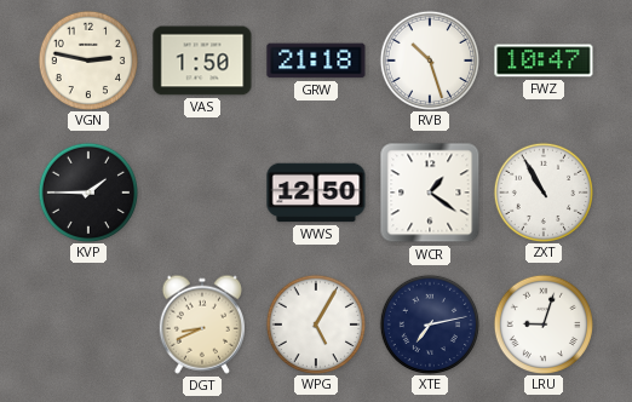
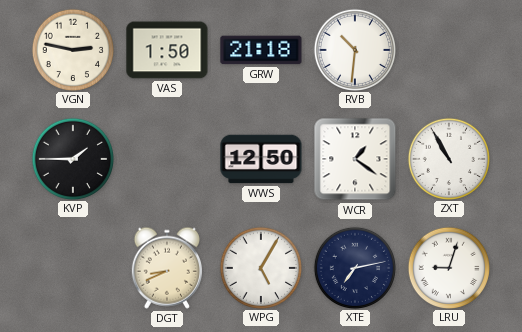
RVB: 10:27 -> 10:31
FWZ: 10:47 -> none
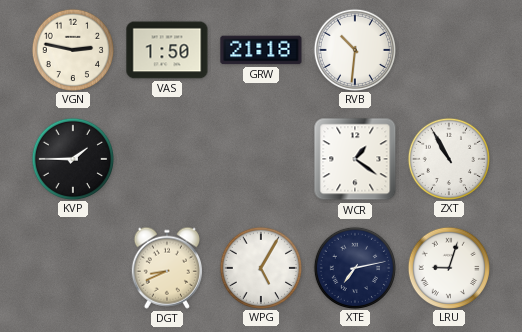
WWS: 12:50 -> none
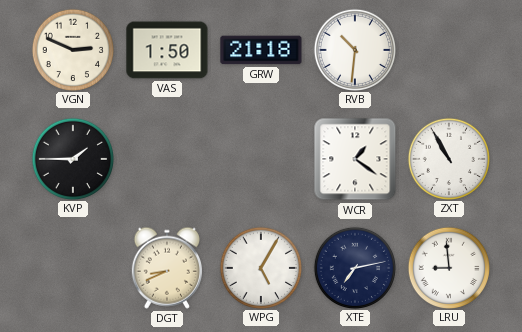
VGN: 2:47 -> 2:49
LRU: 9:03 -> 8:59
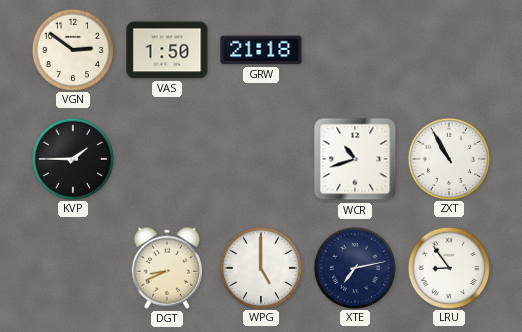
VGN: 2:49 -> 2:51
RVB: 10:31 -> none
WCR: 1:21 -> 10:42
WPG: 5:05 -> 5:00
LRU: 8:59 -> 8:54
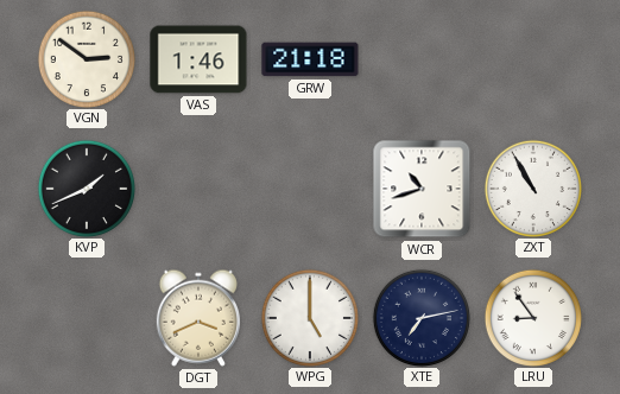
VAS: 1:50 -> 1:46
KVP: 1:45 -> 1:41
DGT: 8:41 -> 3:41
